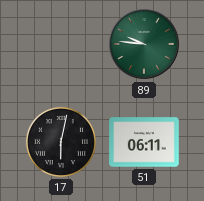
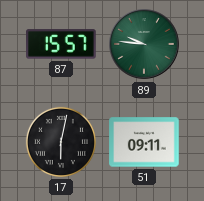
87: none -> 15:57
51: 06:11 -> 09:11
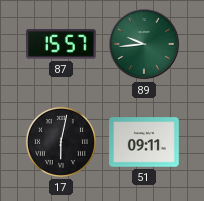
89: 9:46 -> 9:44
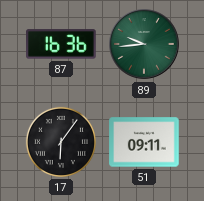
87: 15:57 -> 16:36
17: 6:02 -> 6:06
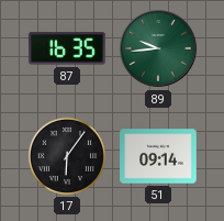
87: 16:36 -> 16:35
51: 09:11 -> 09:14
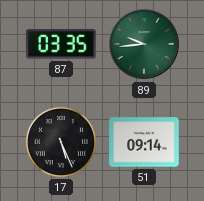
87: 16:35 -> 03:35
17: 6:06 -> 5:26
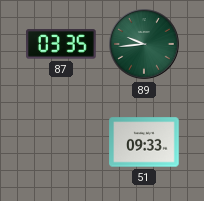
17: 5:26 -> none
51: 09:14 -> 09:33
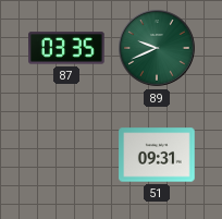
89: 9:44 -> 9:41
51: 09:33 -> 09:31
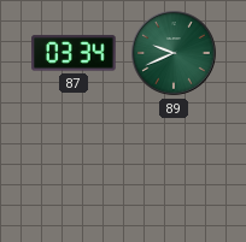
87: 03:35 -> 03:34
51: 09:31 -> none
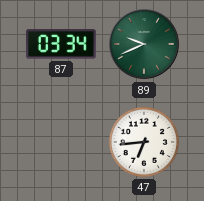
47: none -> 6:44
